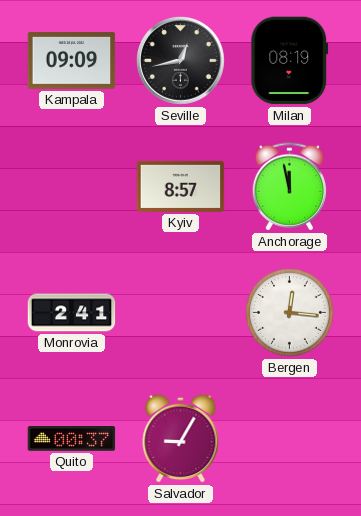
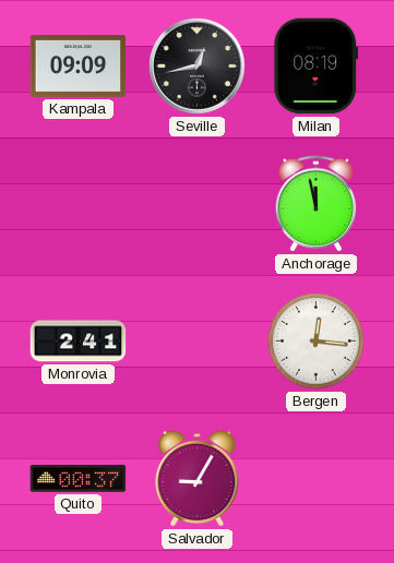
Kyiv: 8:57 -> none
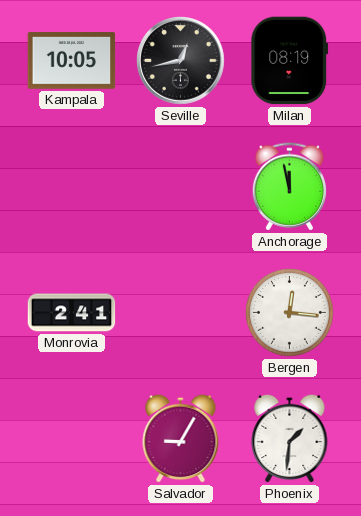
Kampala: 09:09 -> 10:05
Quito: 00:37 -> none
Phoenix: none -> 1:31
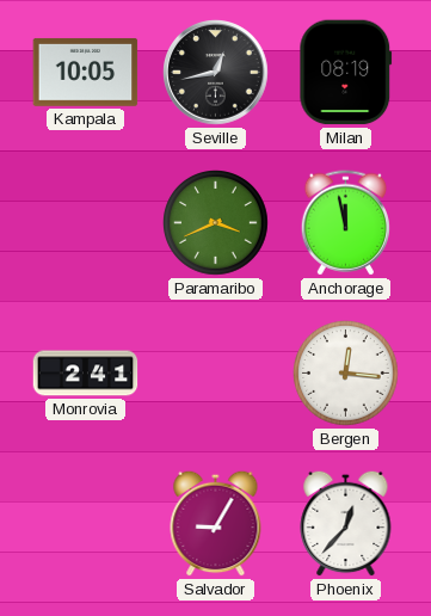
Paramaribo: none -> 3:41
Phoenix: 1:31 -> 12:37
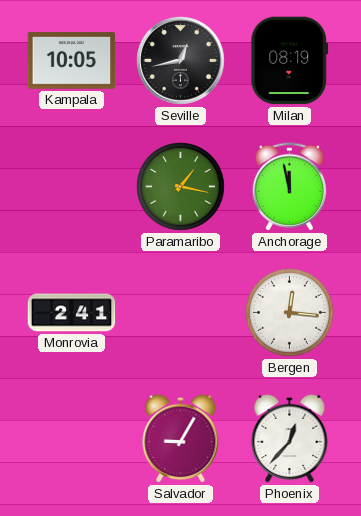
Paramaribo: 3:41 -> 1:17
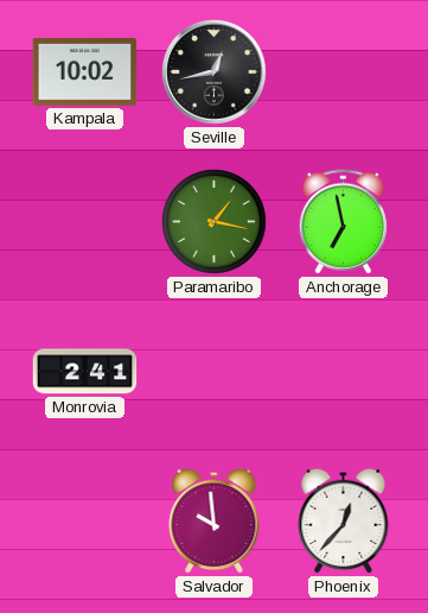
Kampala: 10:05 -> 10:02
Milan: 08:19 -> none
Anchorage: 11:58 -> 6:58
Bergen: 12:16 -> none
Salvador: 9:05 -> 9:59
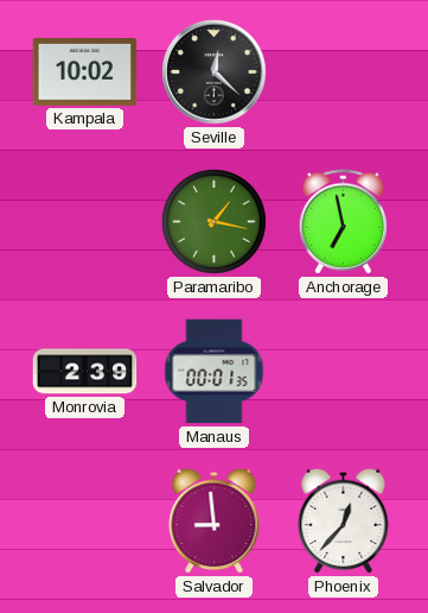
Seville: 12:43 -> 12:22
Monrovia: 2:41 -> 2:39
Manaus: none -> 00:01
Salvador: 9:59 -> 8:59
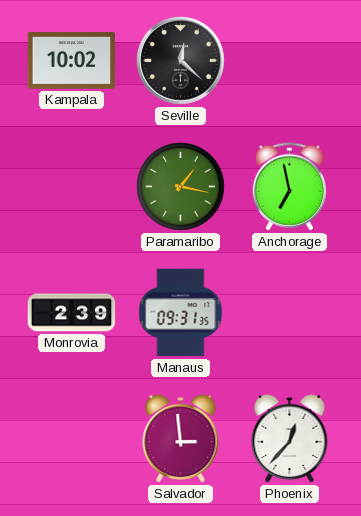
Manaus: 00:01 -> 09:31
Salvador: 8:59 -> 2:59
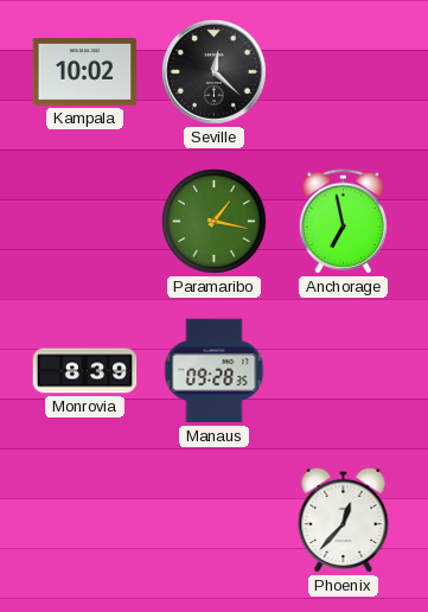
Monrovia: 2:39 -> 8:39
Manaus: 09:31 -> 09:28
Salvador: 2:59 -> none
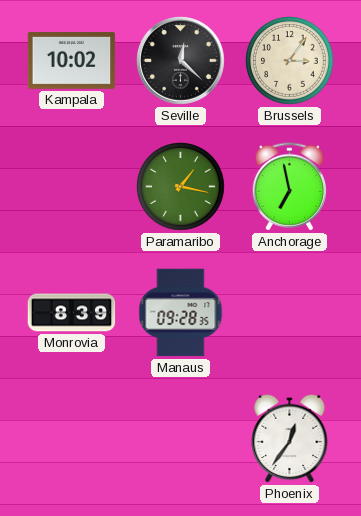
Brussels: none -> 3:06
Phoenix: 12:37 -> 12:36
